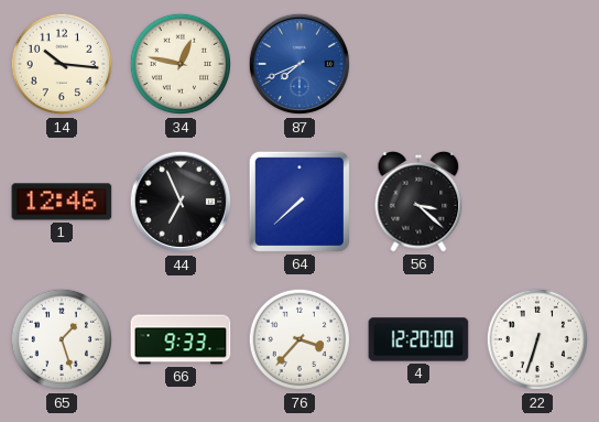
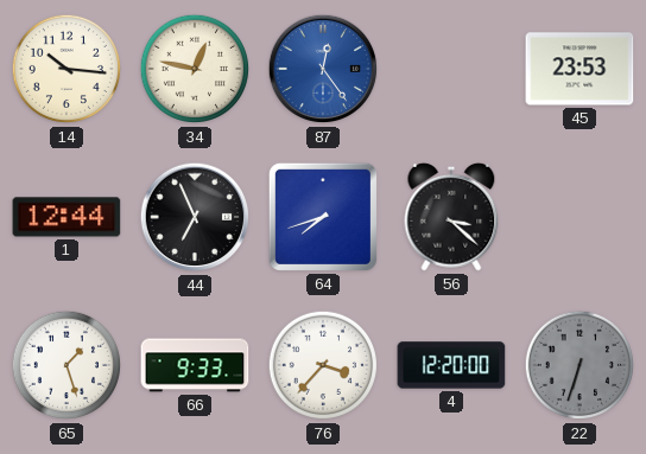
87: 7:41 -> 12:24
45: none -> 23:53
1: 12:46 -> 12:44
64: 7:38 -> 7:42
22 dial: white -> grey
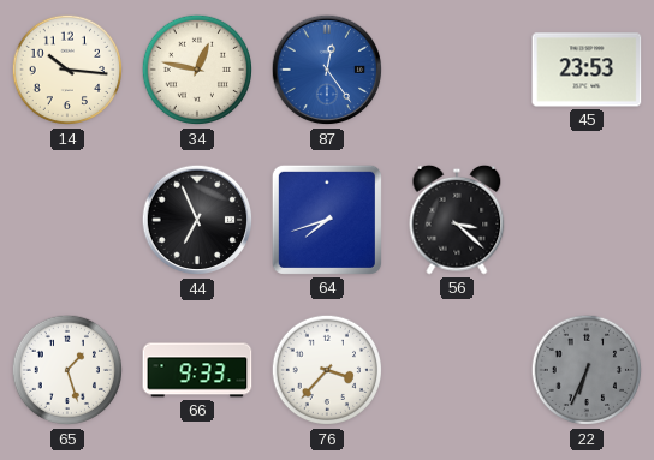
1: 12:44 -> none
4: 12:20 -> none
22: 6:33 -> 6:34
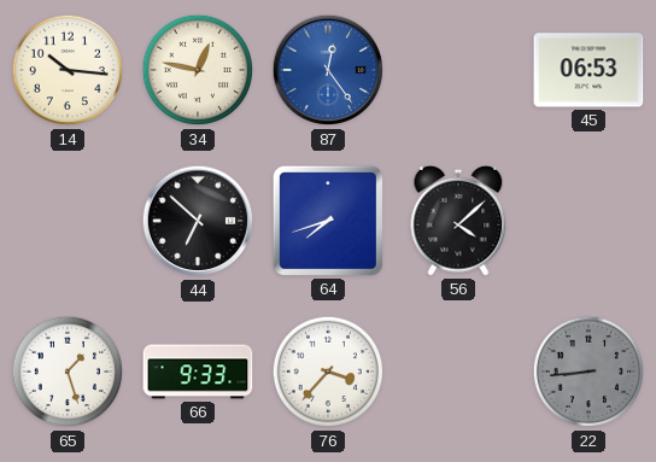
45: 23:53 -> 06:53
44: 6:56 -> 6:52
56: 3:22 -> 4:08
22: 6:34 -> 8:44
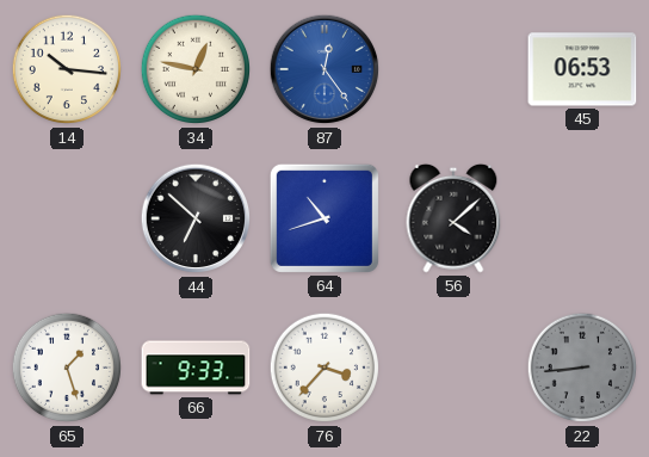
64: 7:42 -> 10:42
